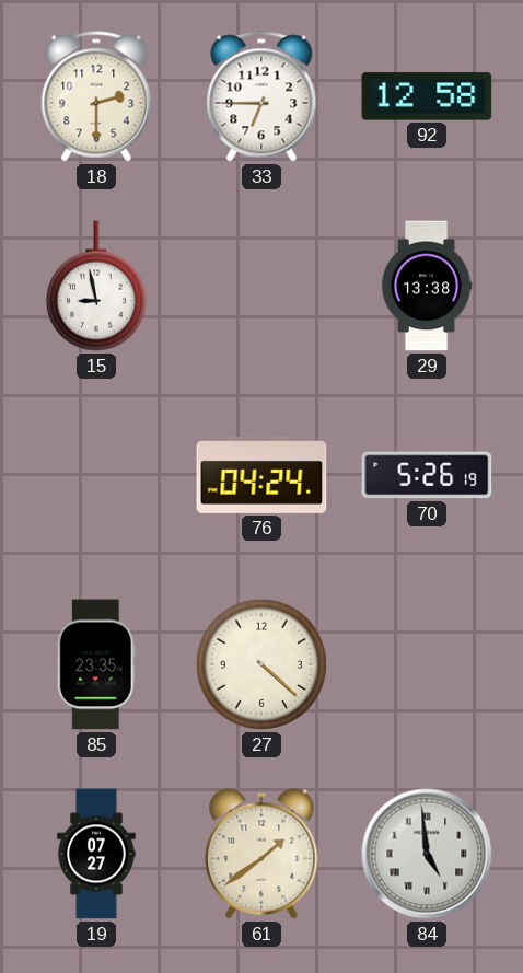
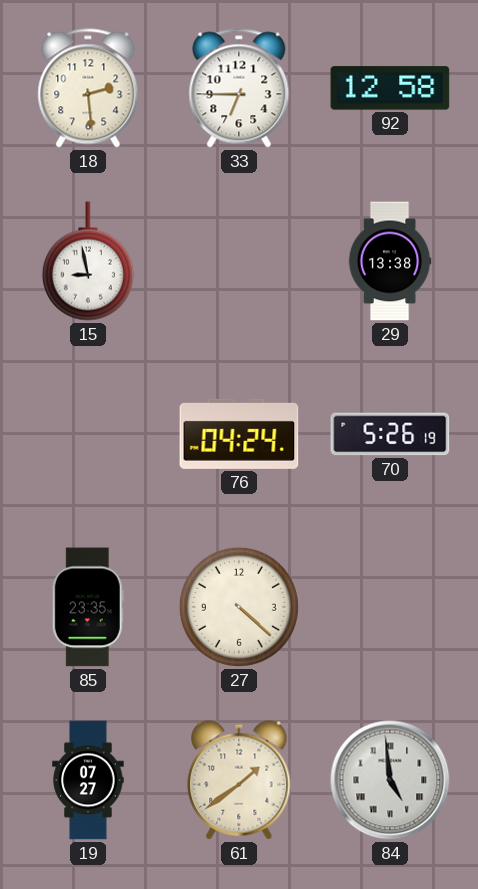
18: 2:30 -> 2:29
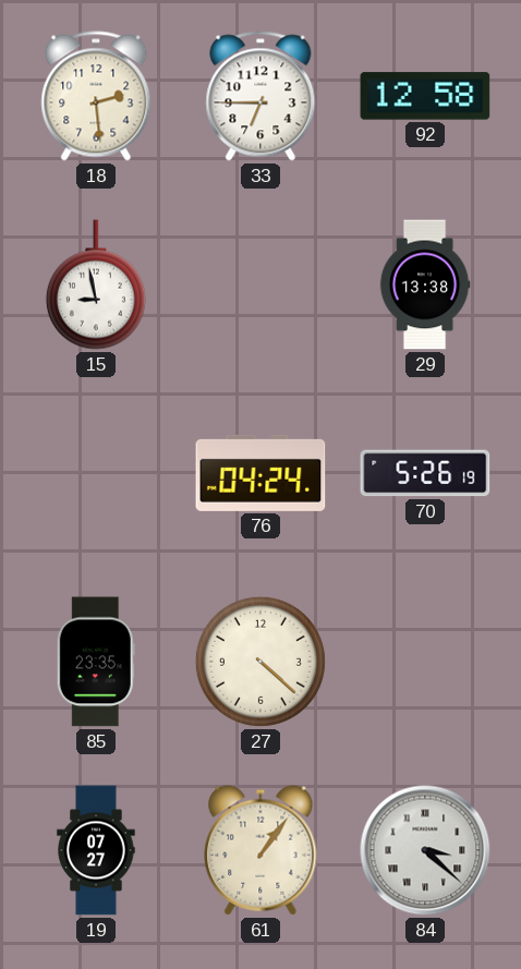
61: 1:39 -> 1:06
84: 4:59 -> 3:22
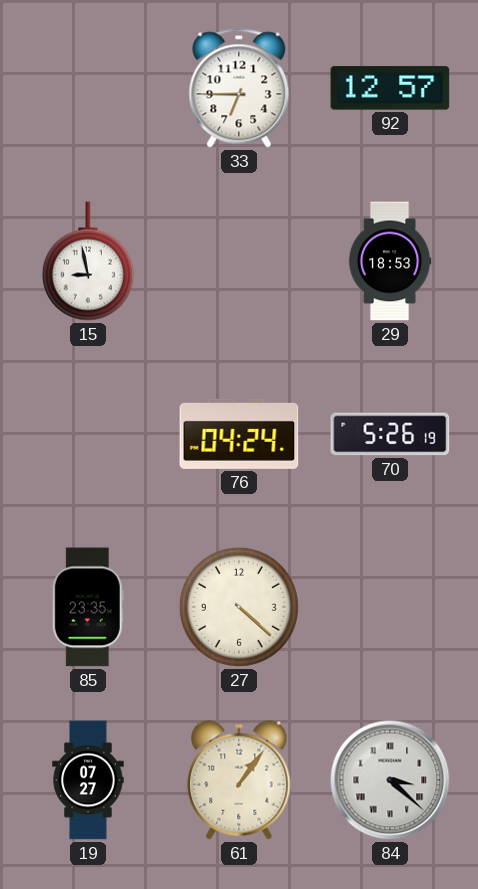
18: 2:29 -> none
92: 12:58 -> 12:57
29: 13:38 -> 18:53
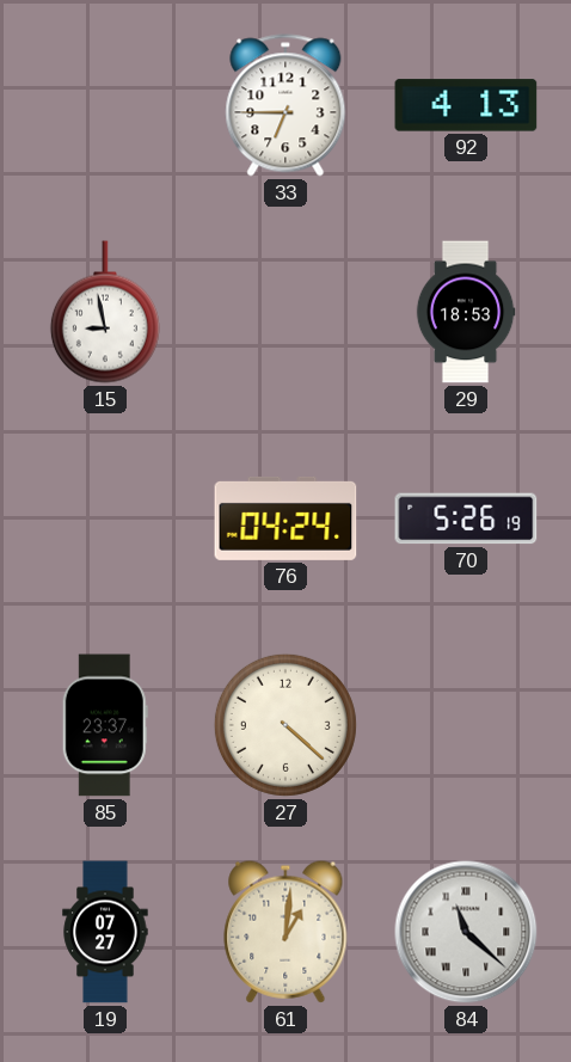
92: 12:57 -> 4:13
85: 23:35 -> 23:37
61: 1:06 -> 1:01
84: 3:22 -> 11:22
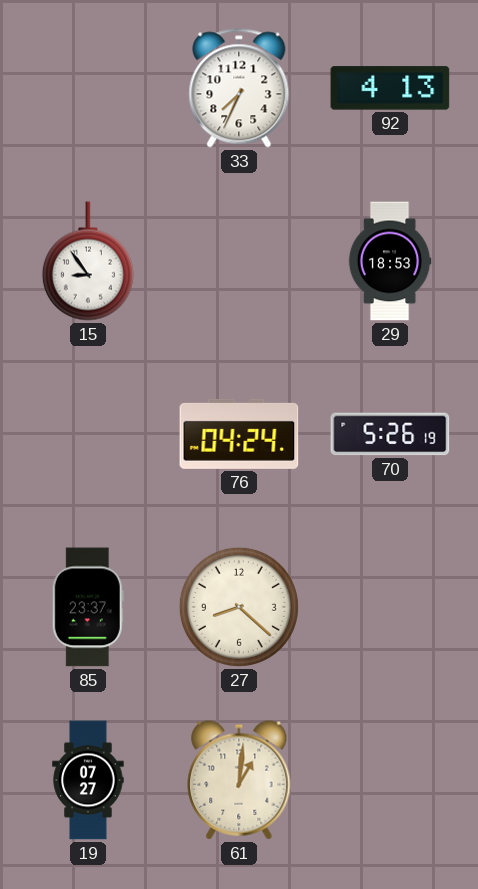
33: 6:45 -> 7:34
15: 8:58 -> 8:54
27: 4:22 -> 8:22
84: 11:22 -> none
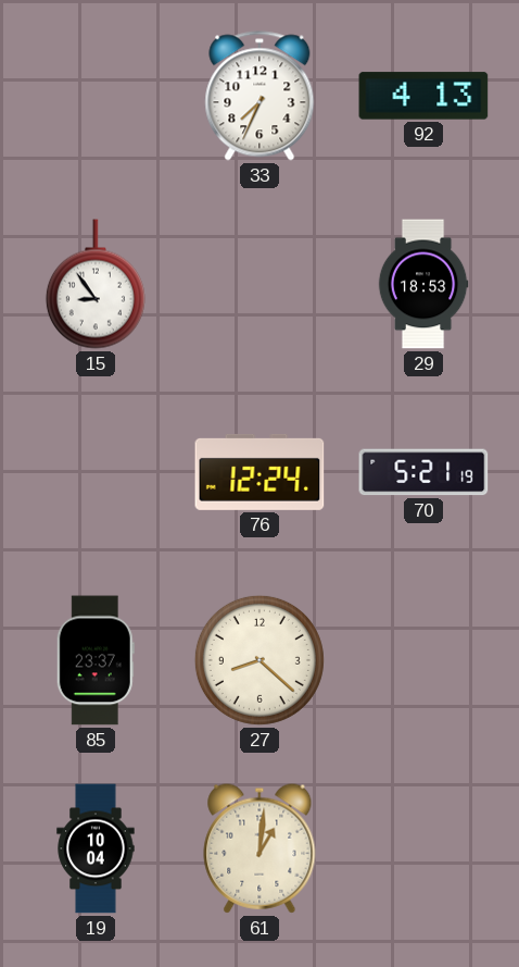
76: 04:24 -> 12:24
70: 5:26 -> 5:21
19: 07:27 -> 10:04
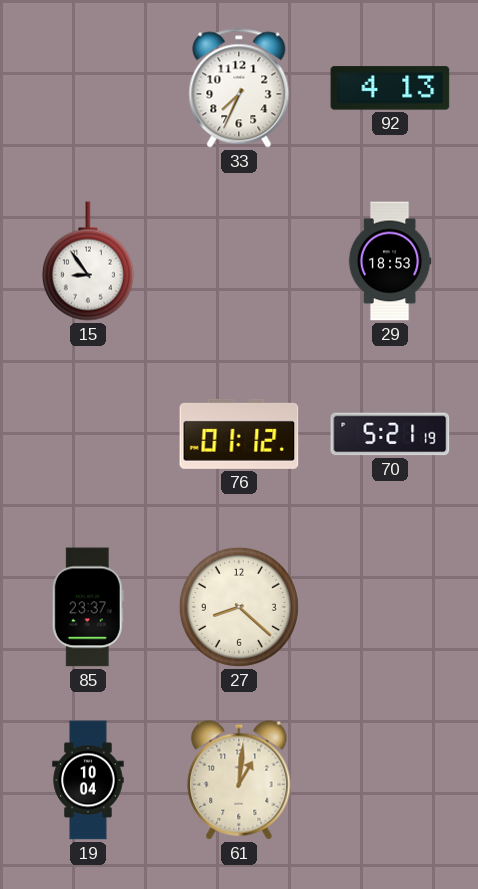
76: 12:24 -> 01:12
